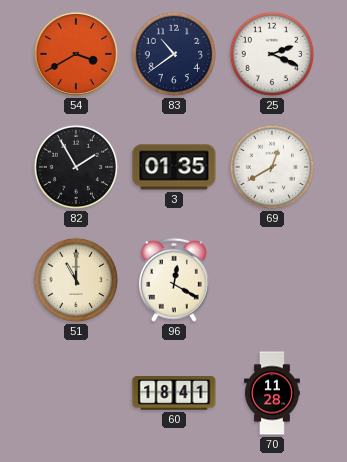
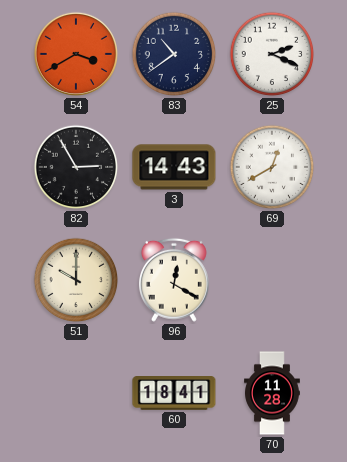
82: 1:55 -> 2:55
3: 01:35 -> 14:43
51: 11:00 -> 10:00
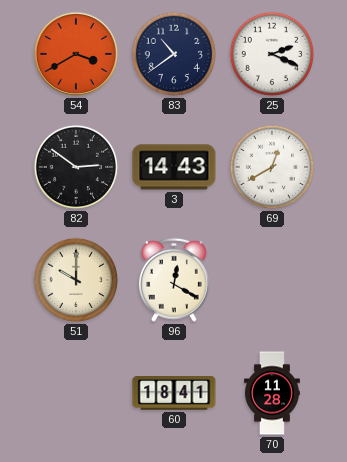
82: 2:55 -> 2:51
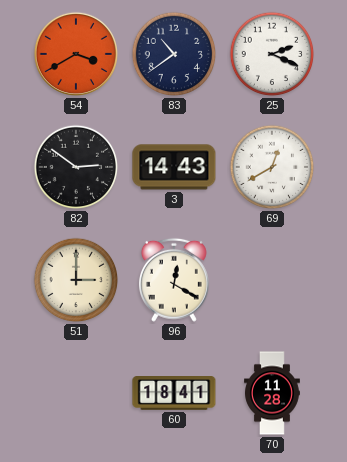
51: 10:00 -> 3:00
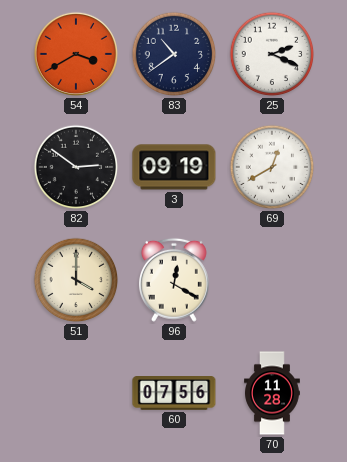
3: 14:43 -> 09:19
51: 3:00 -> 4:00
60: 18:41 -> 07:56
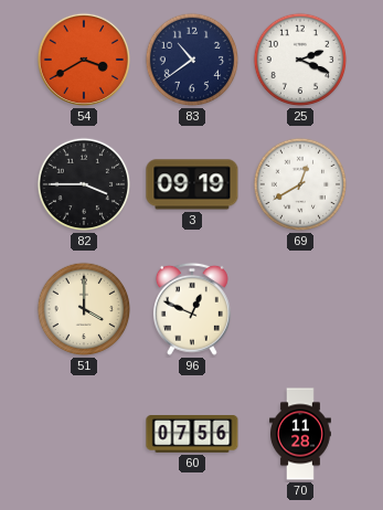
82: 2:51 -> 3:45
96: 12:20 -> 12:49
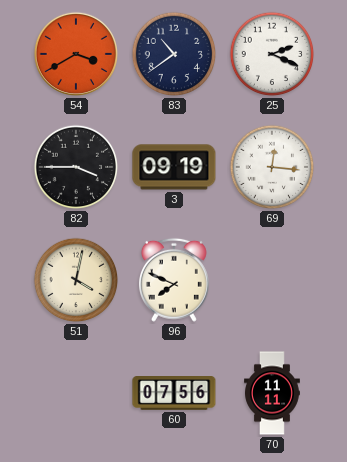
69: 12:40 -> 12:16
51: 4:00 -> 4:02
96: 12:49 -> 7:49
70: 11:28 -> 11:11
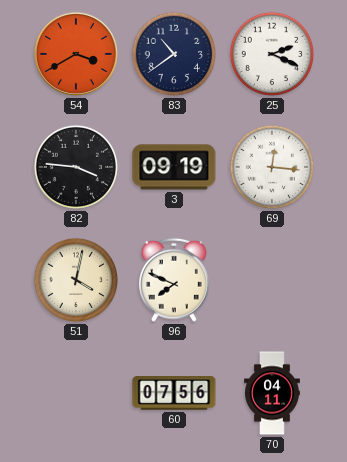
82: 3:45 -> 3:46
70: 11:11 -> 04:11
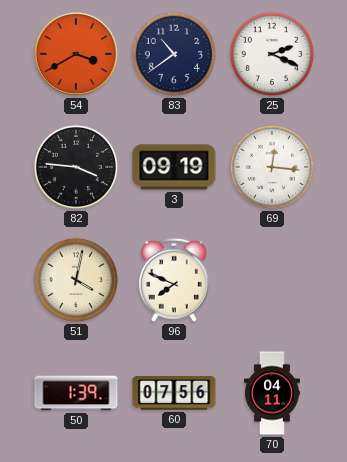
50: none -> 1:39
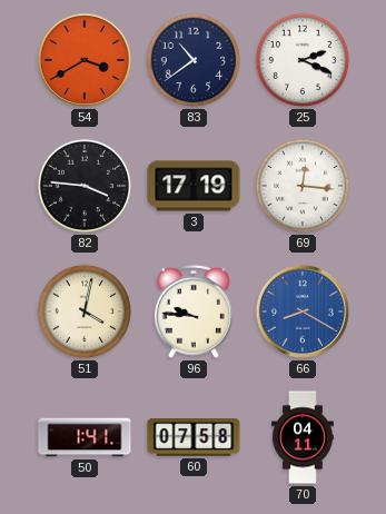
3: 09:19 -> 17:19
96: 7:49 -> 9:46
66: none -> 8:20
50: 1:39 -> 1:41
60: 07:56 -> 07:58
